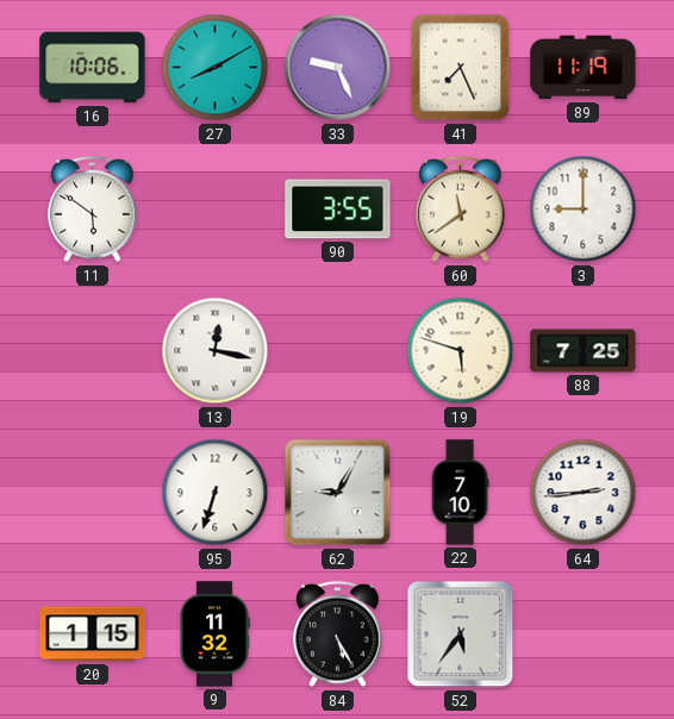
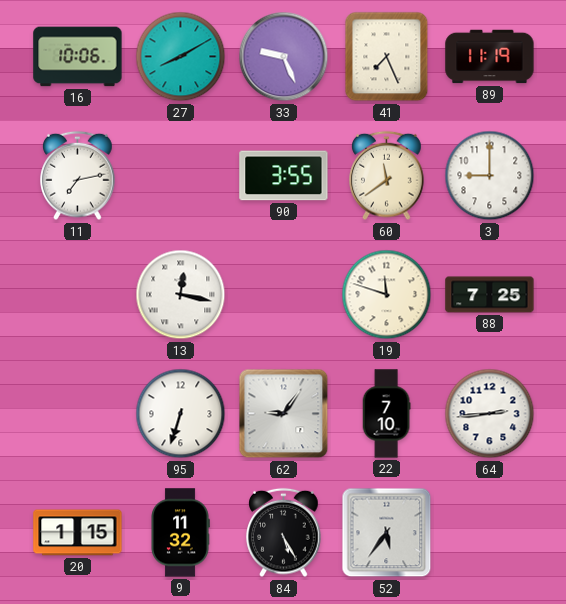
11: 5:51 -> 7:13
19: 5:48 -> 11:48
62: 9:05 -> 9:06
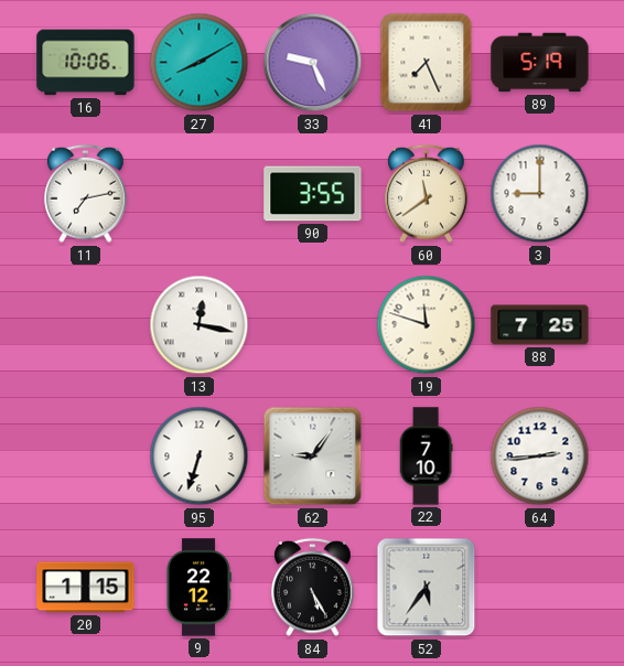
89: 11:19 -> 5:19
9: 11:32 -> 22:12
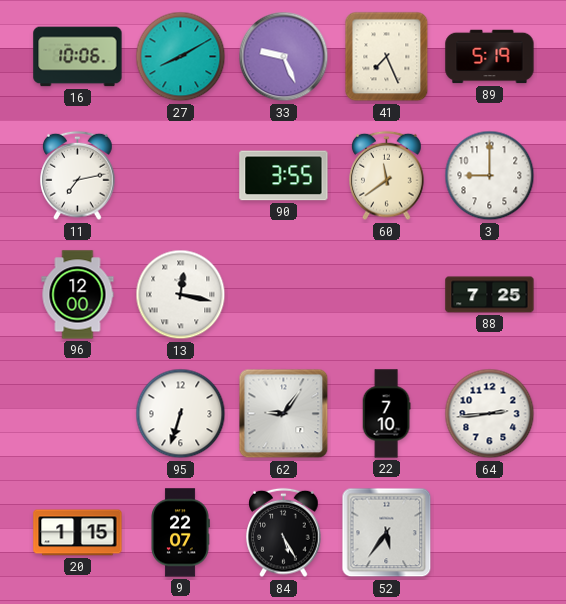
96: none -> 12:00
19: 11:48 -> none
9: 22:12 -> 22:07
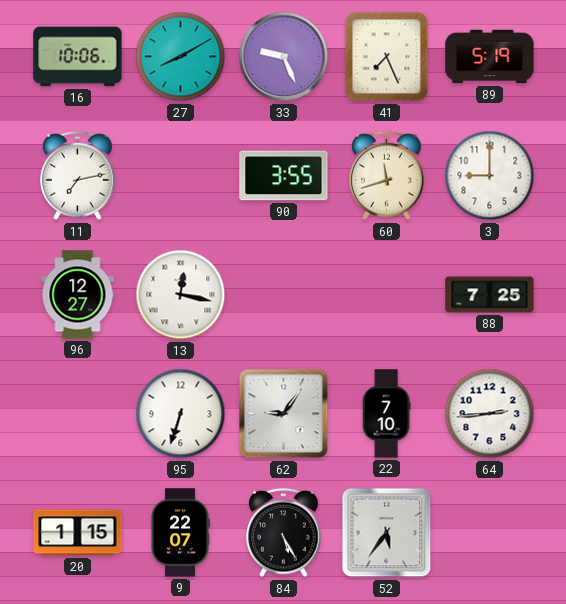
60: 11:39 -> 11:42
96: 12:00 -> 12:27
